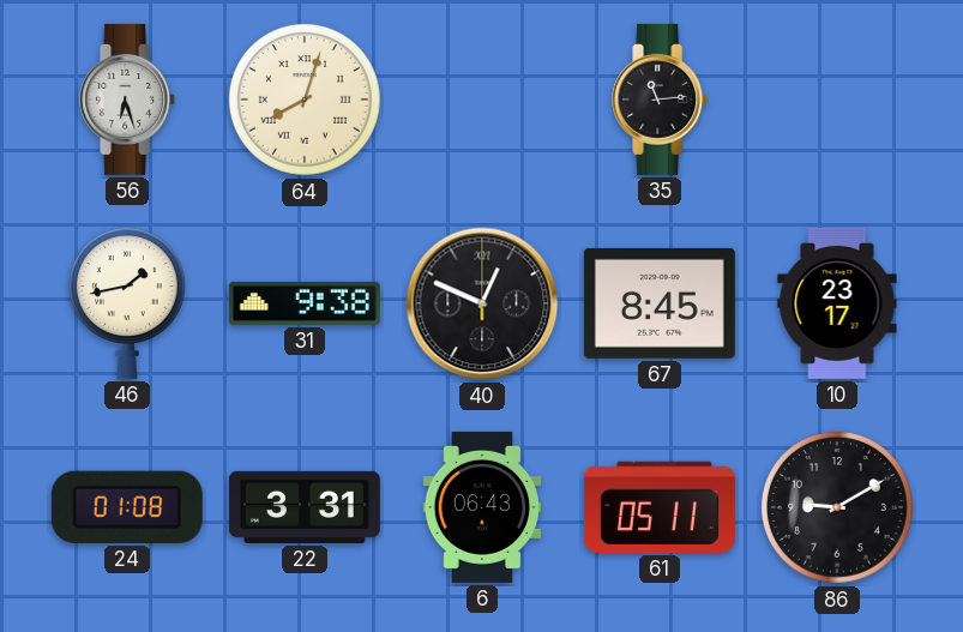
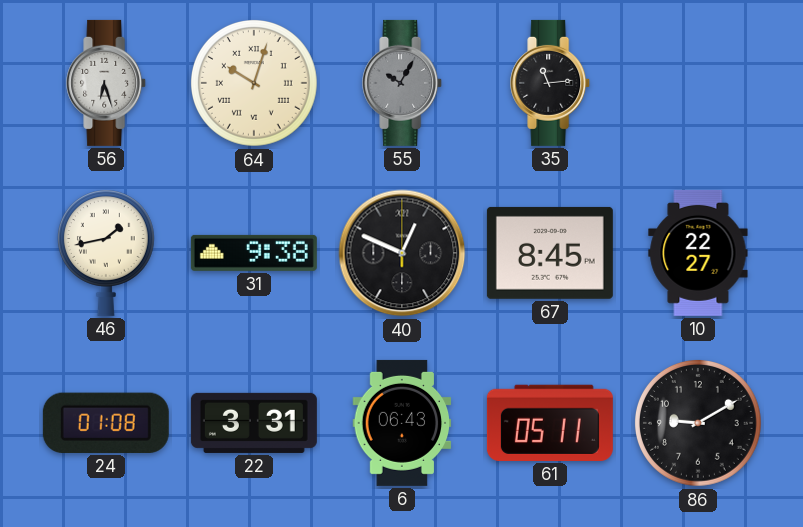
64: 8:03 -> 10:03
55: none -> 10:05
10: 23:17 -> 22:27
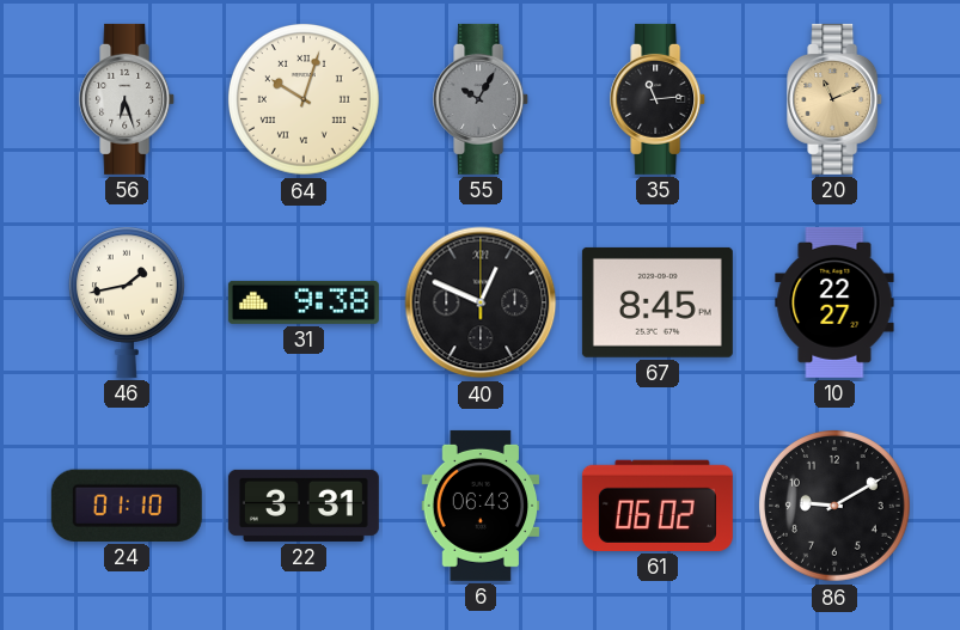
20: none -> 11:11
24: 01:08 -> 01:10
61: 05:11 -> 06:02
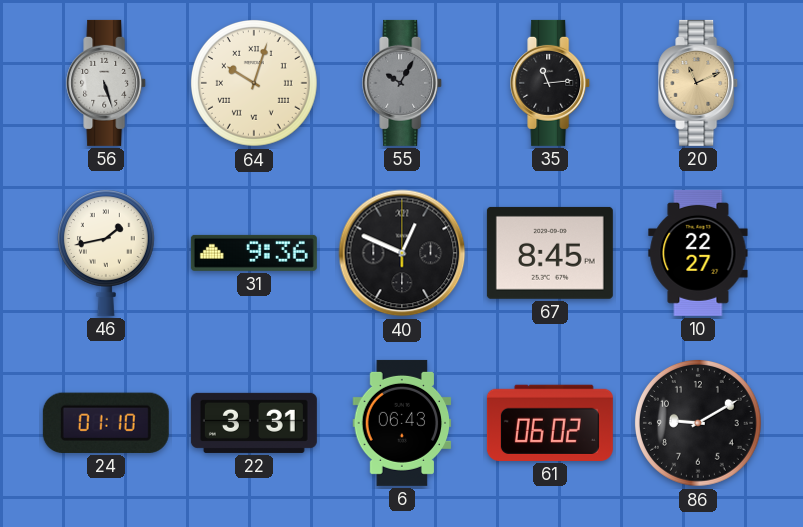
56: 6:27 -> 5:27
31: 9:38 -> 9:36
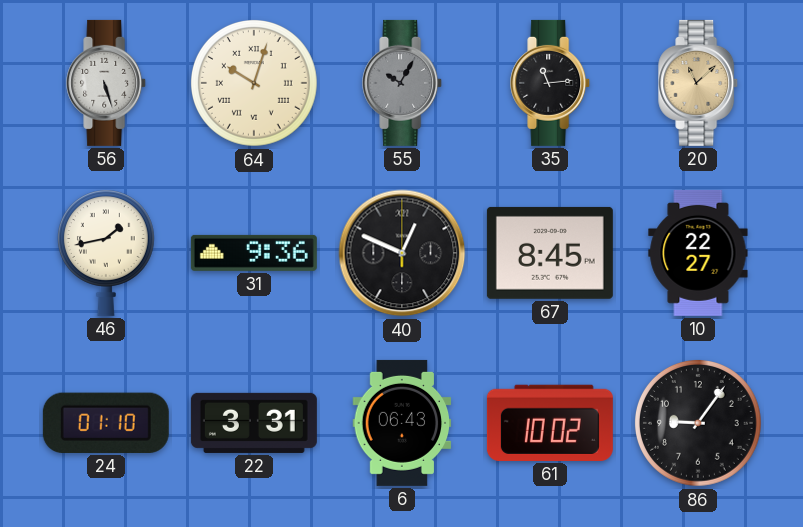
20: 11:11 -> 11:08
61: 06:02 -> 10:02
86: 9:10 -> 9:06
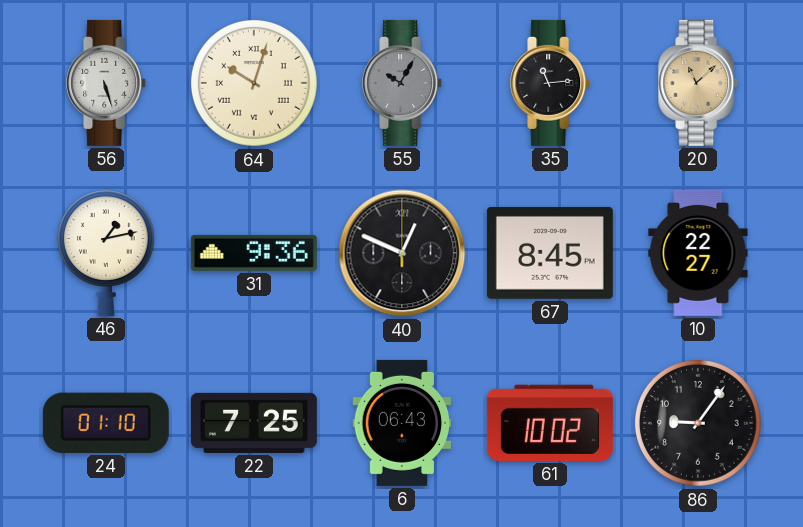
46: 1:43 -> 1:13
22: 3:31 -> 7:25
